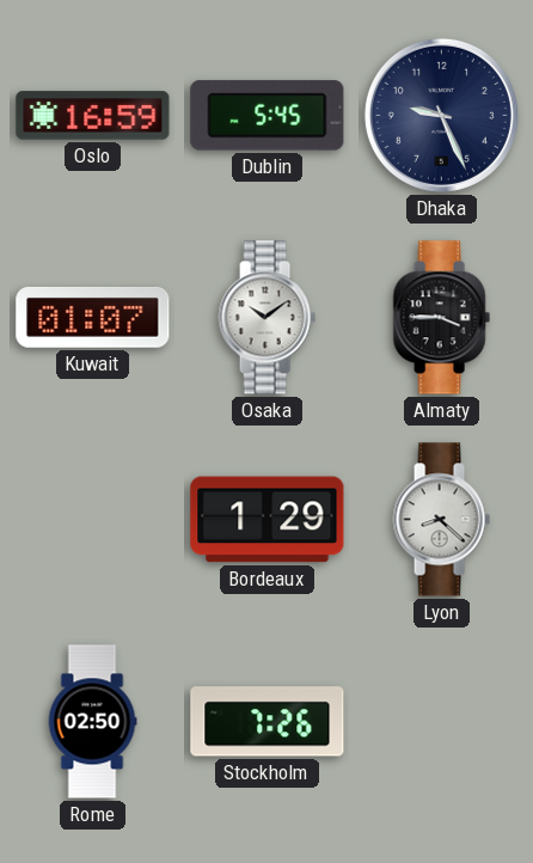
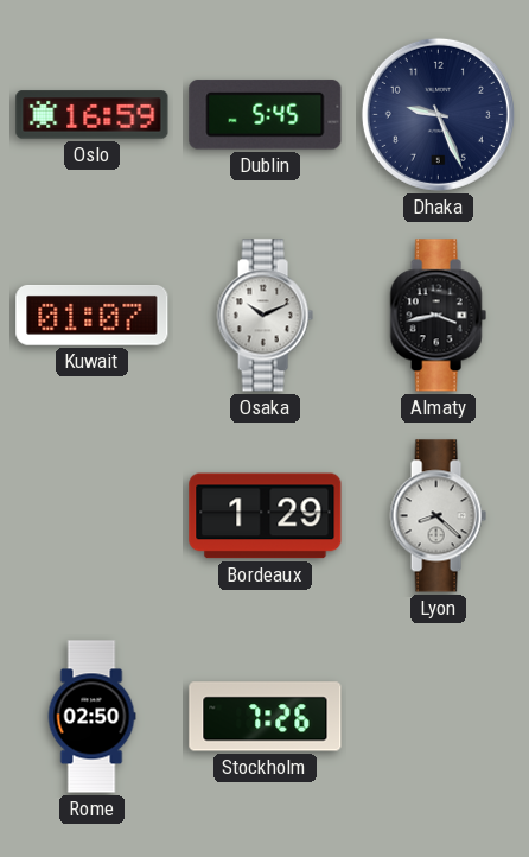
Osaka: 10:09 -> 10:11
Almaty: 3:45 -> 3:43
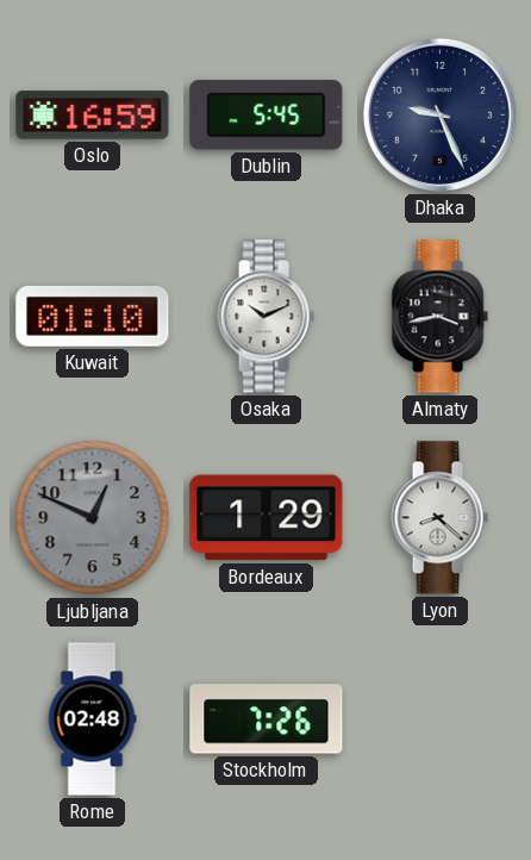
Kuwait: 01:07 -> 01:10
Ljubljana: none -> 12:49
Rome: 02:50 -> 02:48
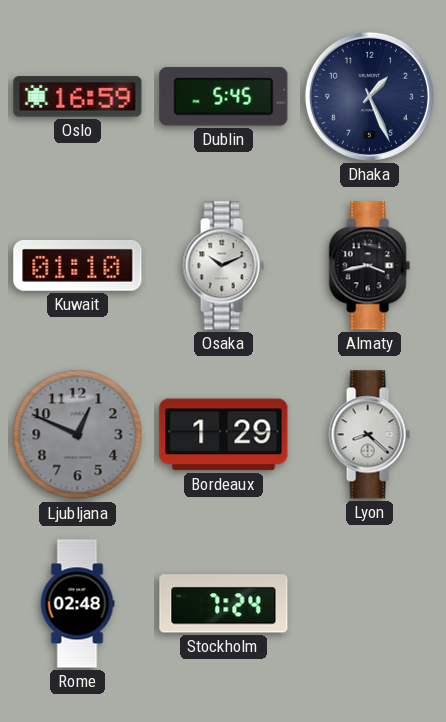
Dhaka: 9:26 -> 1:26
Stockholm: 7:26 -> 7:24
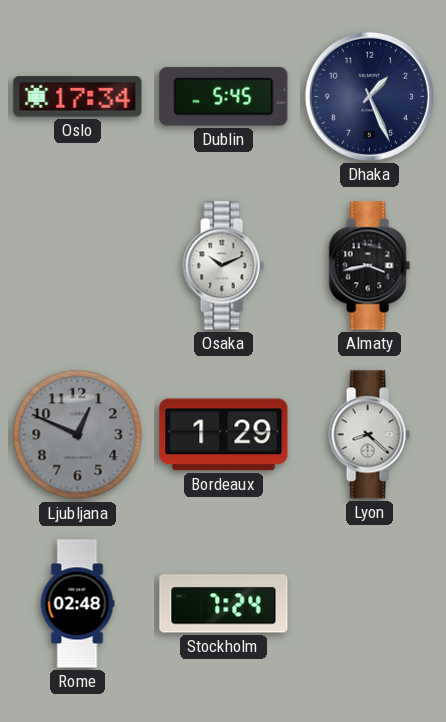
Oslo: 16:59 -> 17:34
Kuwait: 01:10 -> none
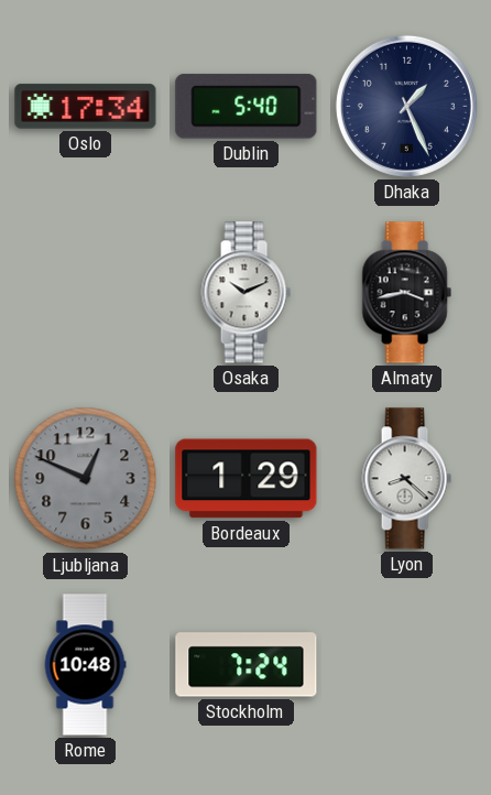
Dublin: 5:45 -> 5:40
Rome: 02:48 -> 10:48
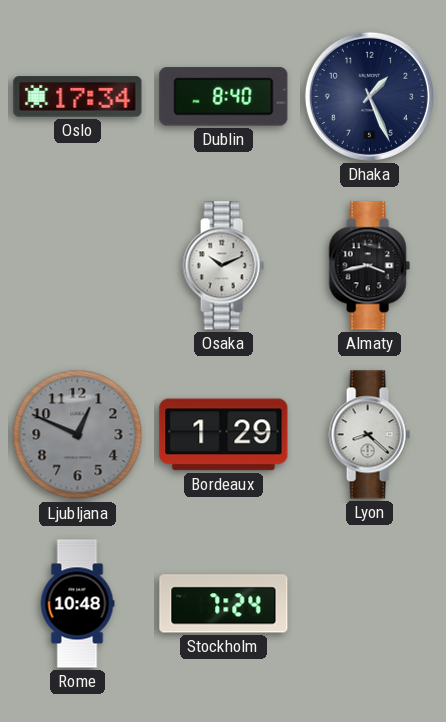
Dublin: 5:40 -> 8:40
